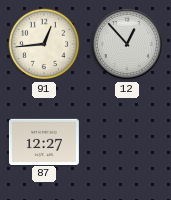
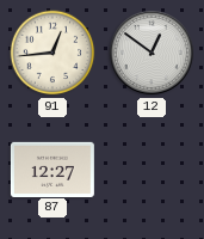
12: 12:53 -> 12:51
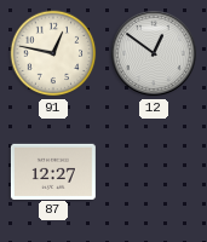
91: 12:44 -> 12:47
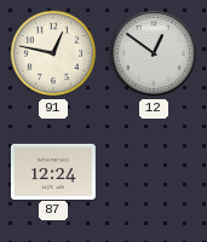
87: 12:27 -> 12:24
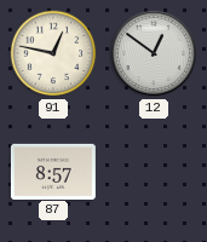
87: 12:24 -> 8:57
